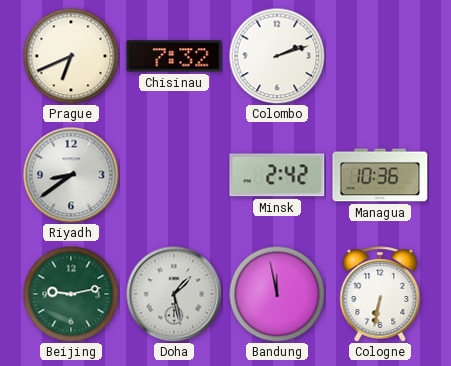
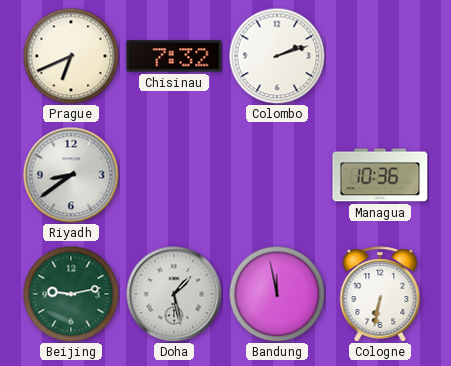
Minsk: 2:42 -> none
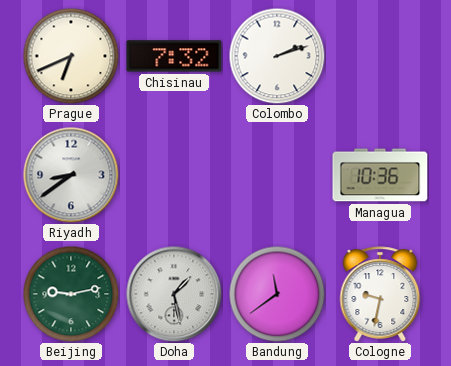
Bandung: 11:58 -> 11:39
Cologne: 6:32 -> 9:32
